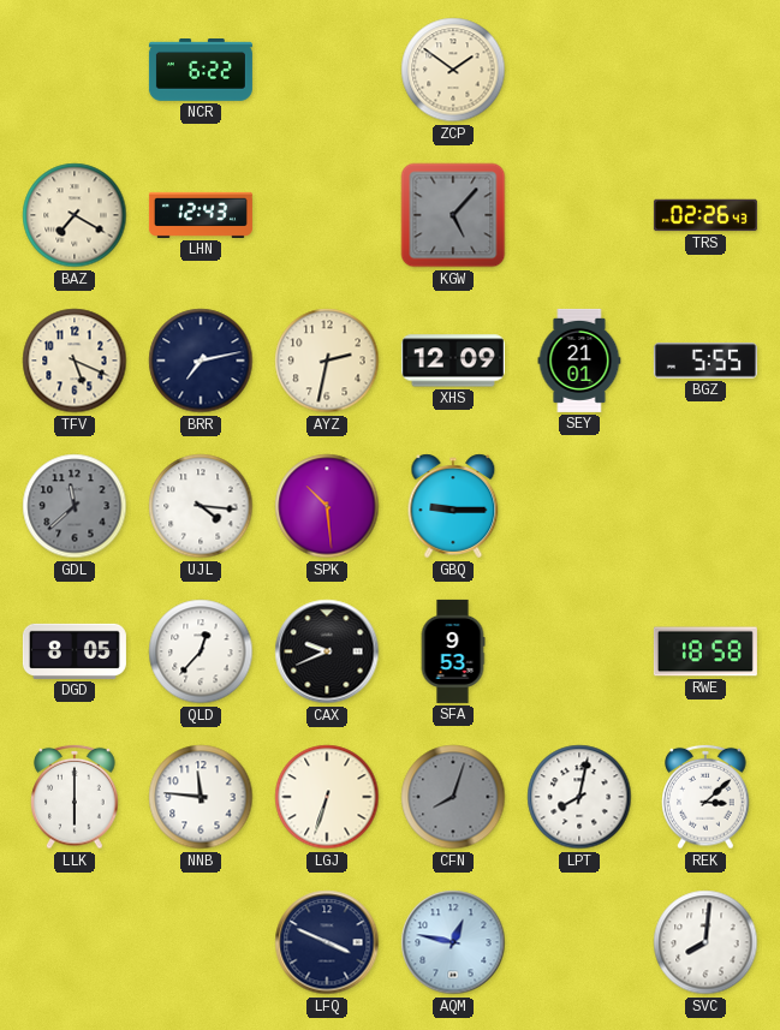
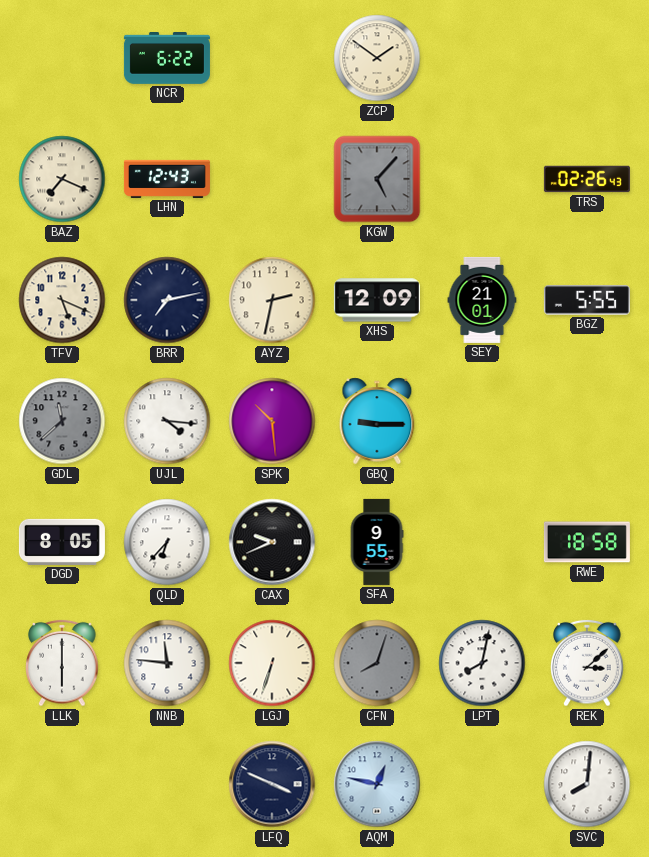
BAZ: 7:20 -> 7:19
QLD: 12:37 -> 6:37
SFA: 9:53 -> 9:55
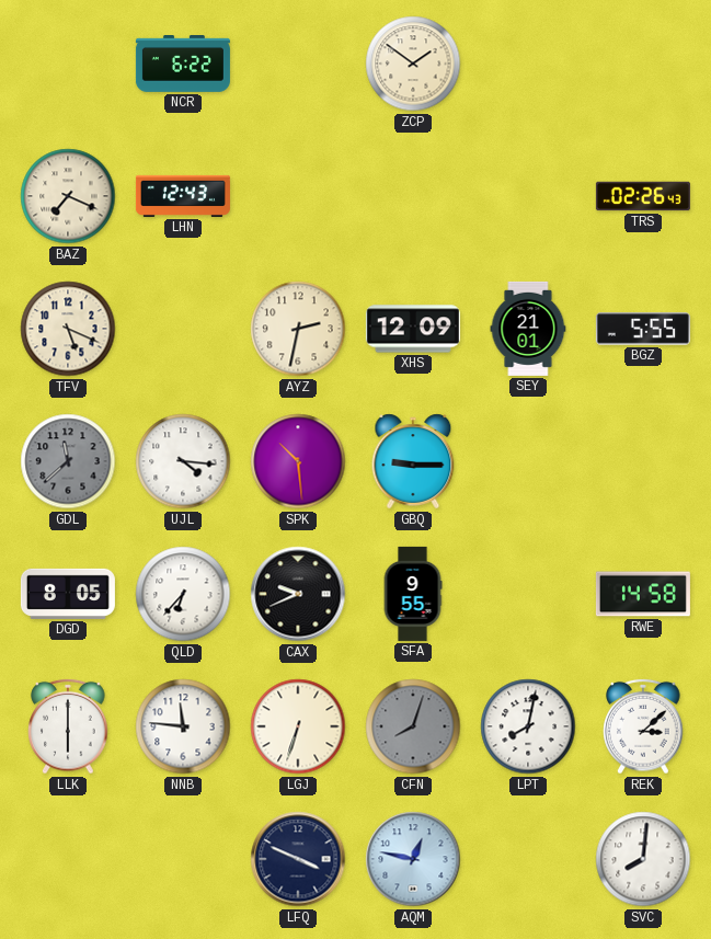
KGW: 5:07 -> none
BRR: 7:13 -> none
RWE: 18:58 -> 14:58
